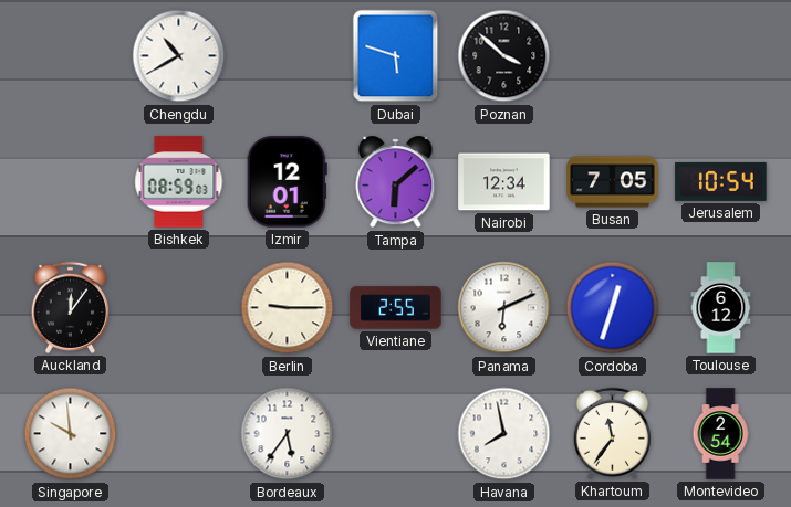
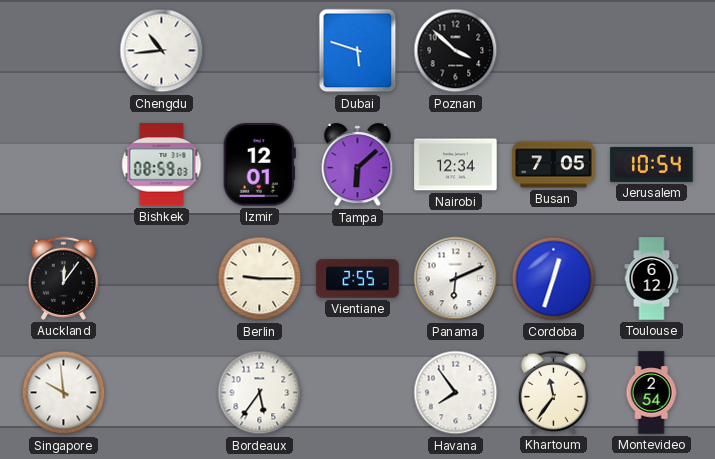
Chengdu: 10:40 -> 10:44
Havana: 7:58 -> 7:54
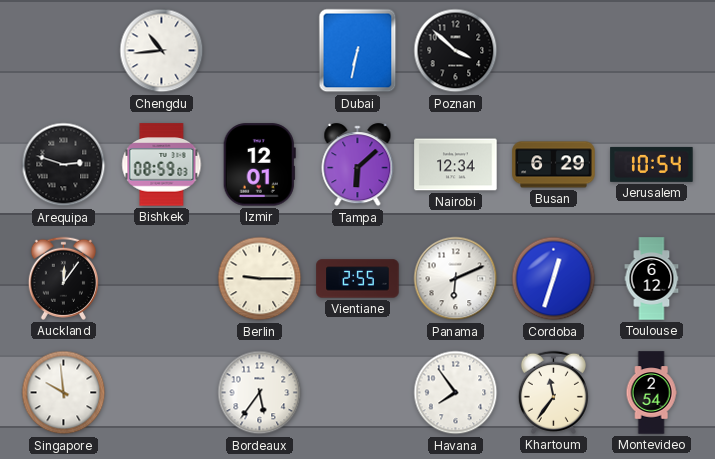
Dubai: 5:48 -> 6:32
Arequipa: none -> 2:48
Busan: 7:05 -> 6:29
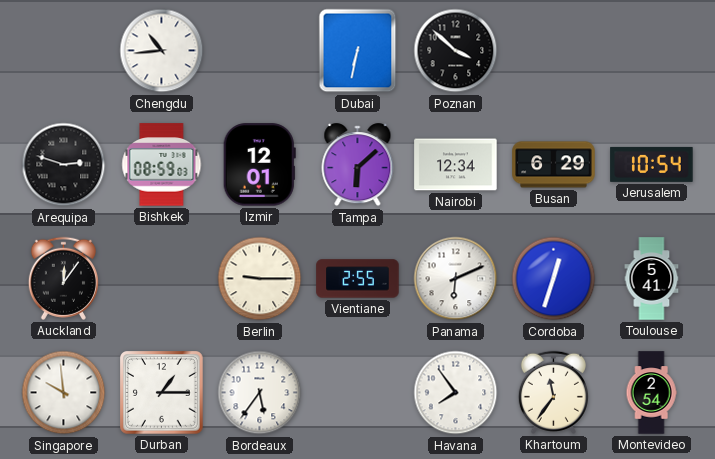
Toulouse: 6:12 -> 5:41
Durban: none -> 1:15
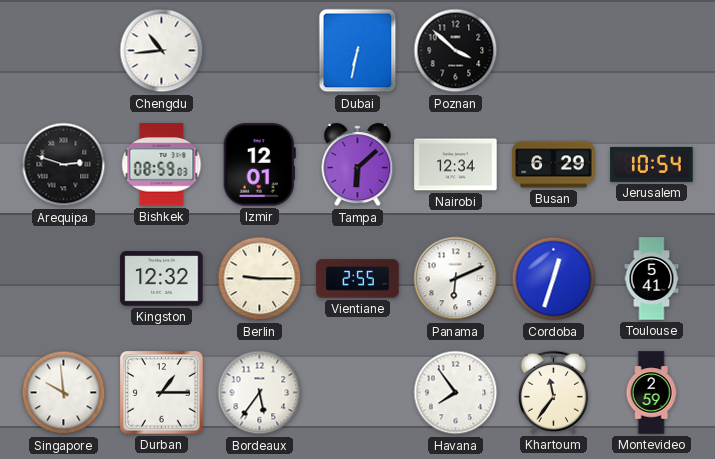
Auckland: 12:06 -> none
Kingston: none -> 12:32
Montevideo: 2:54 -> 2:59
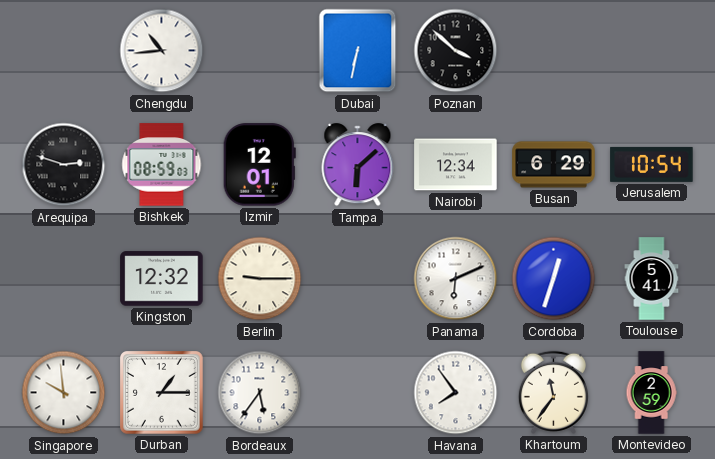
Vientiane: 2:55 -> none
